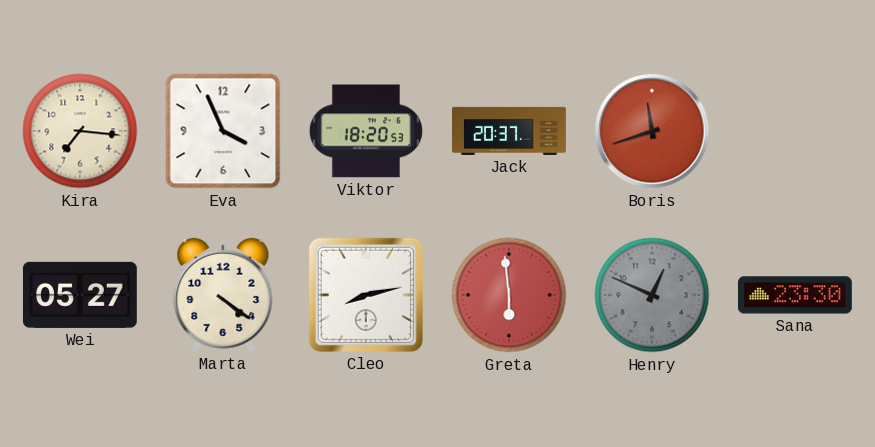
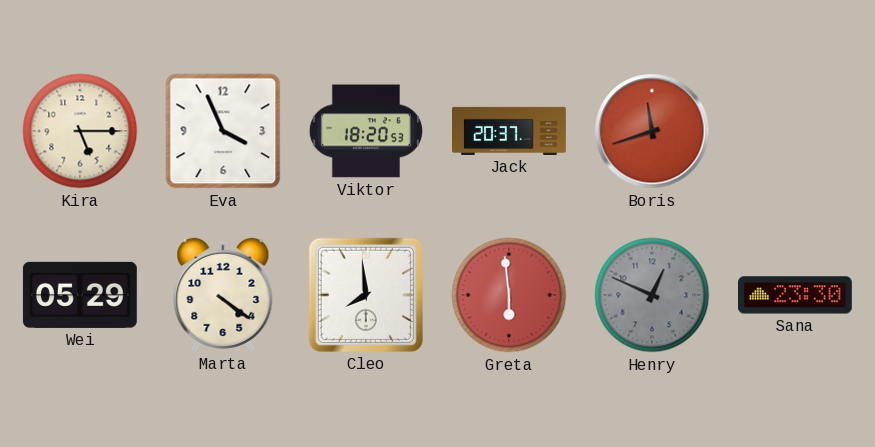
Kira: 7:16 -> 5:15
Wei: 05:27 -> 05:29
Cleo: 8:13 -> 7:59
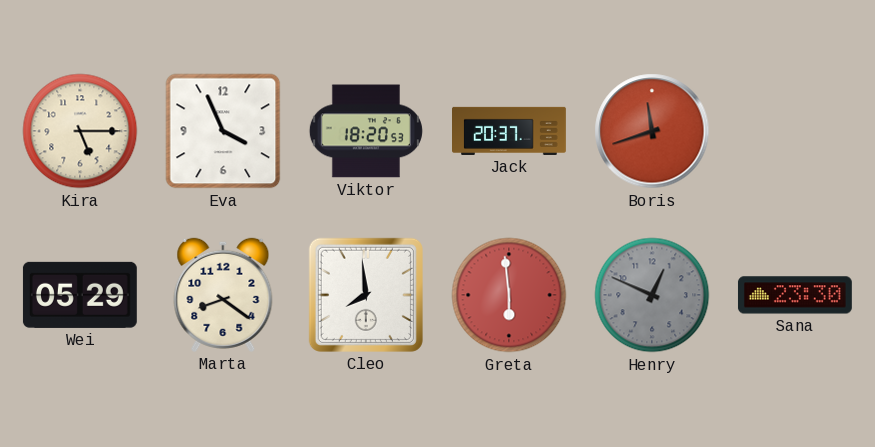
Marta: 4:21 -> 8:21
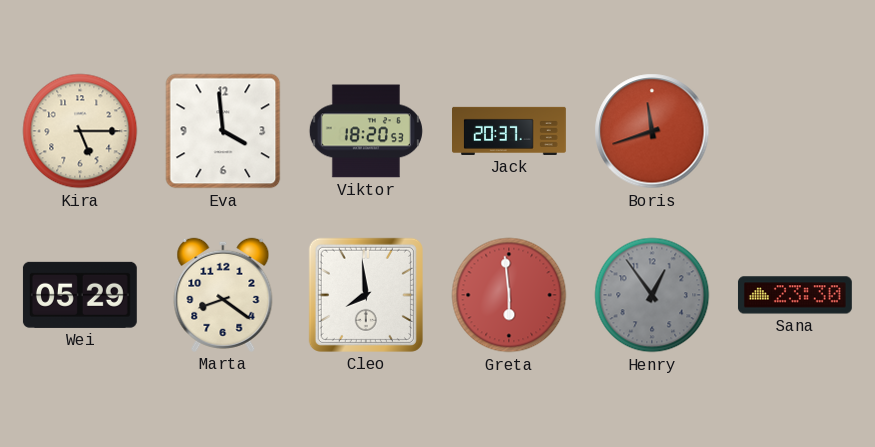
Eva: 3:56 -> 3:59
Henry: 12:49 -> 12:54
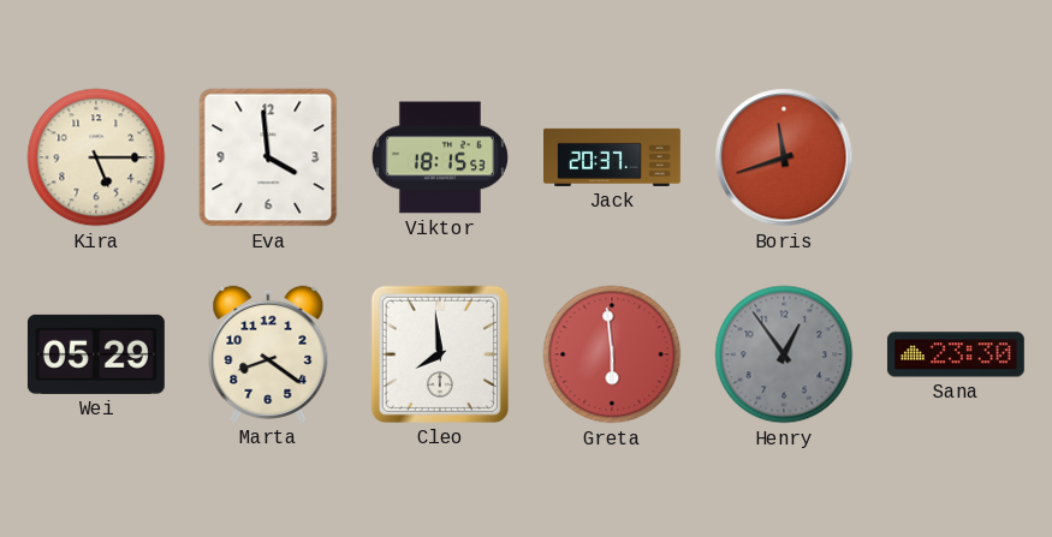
Viktor: 18:20 -> 18:15
